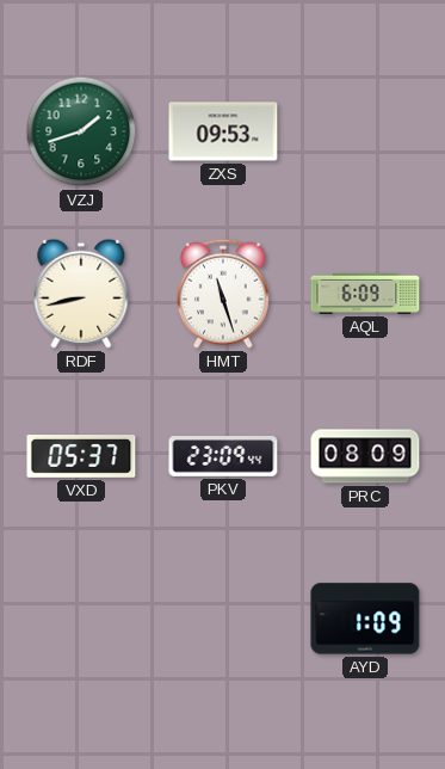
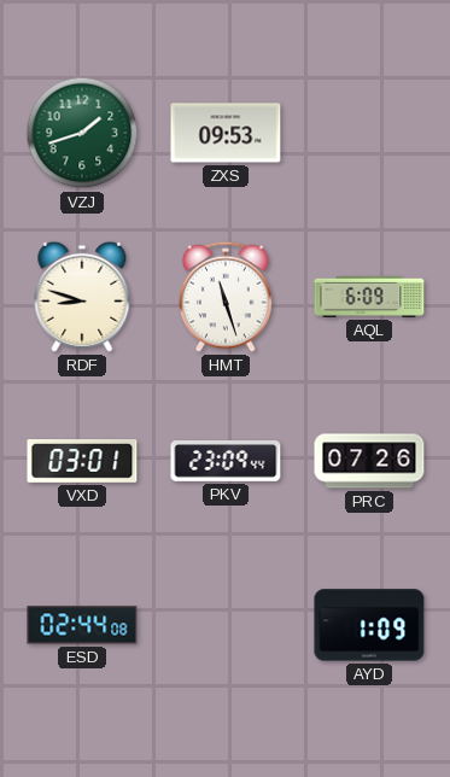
RDF: 8:43 -> 8:48
VXD: 05:37 -> 03:01
PRC: 08:09 -> 07:26
ESD: none -> 02:44
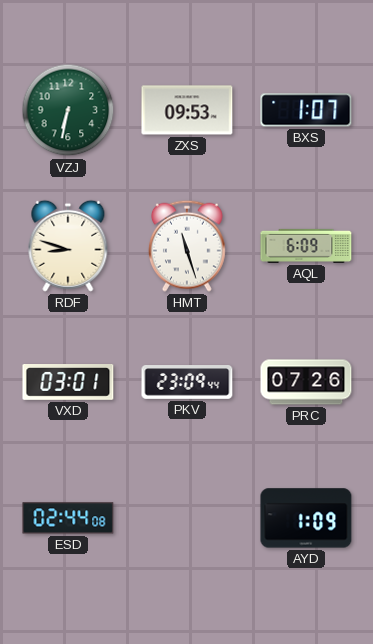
VZJ: 1:42 -> 6:32
BXS: none -> 1:07
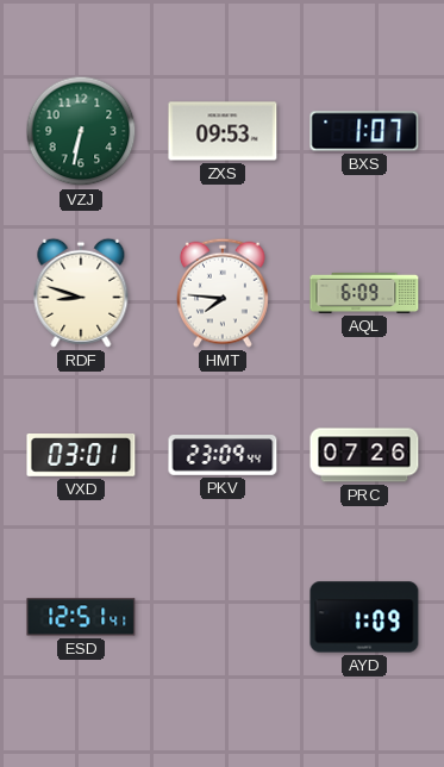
HMT: 11:27 -> 7:46
ESD: 02:44 -> 12:51
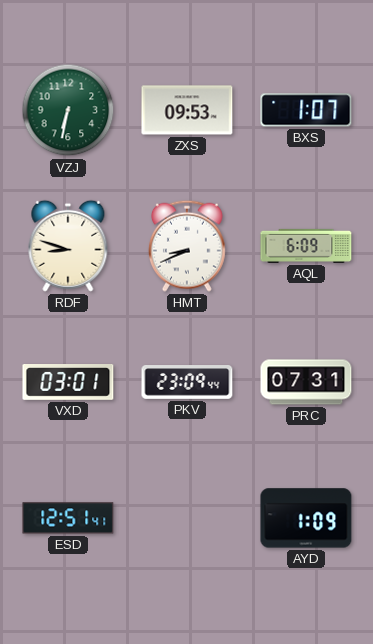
HMT: 7:46 -> 8:41
PRC: 07:26 -> 07:31
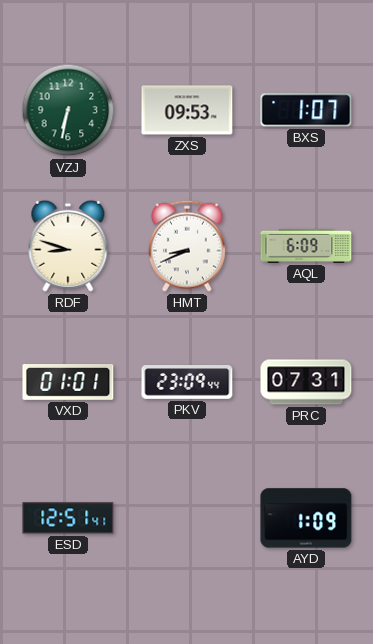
VXD: 03:01 -> 01:01
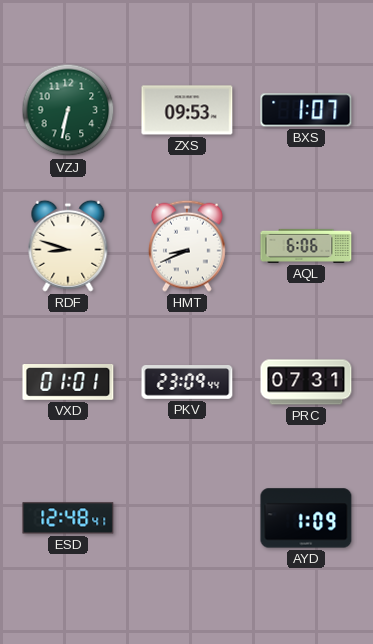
AQL: 6:09 -> 6:06
ESD: 12:51 -> 12:48
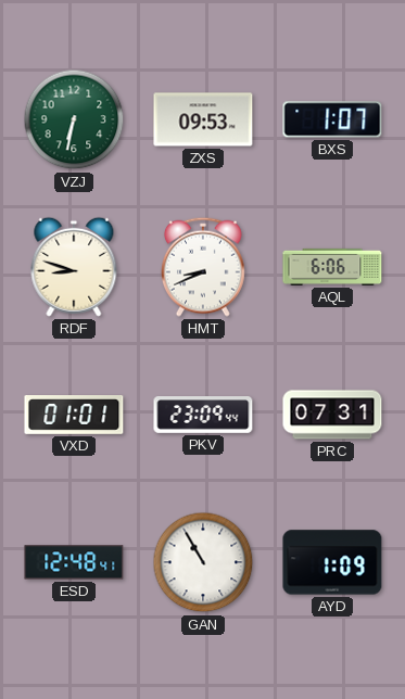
GAN: none -> 10:55
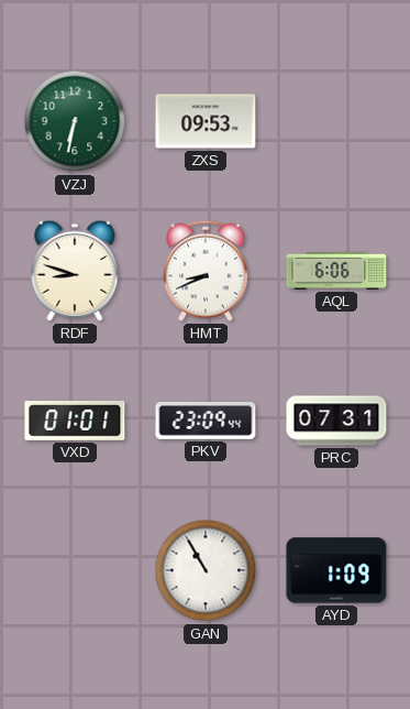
BXS: 1:07 -> none
ESD: 12:48 -> none
